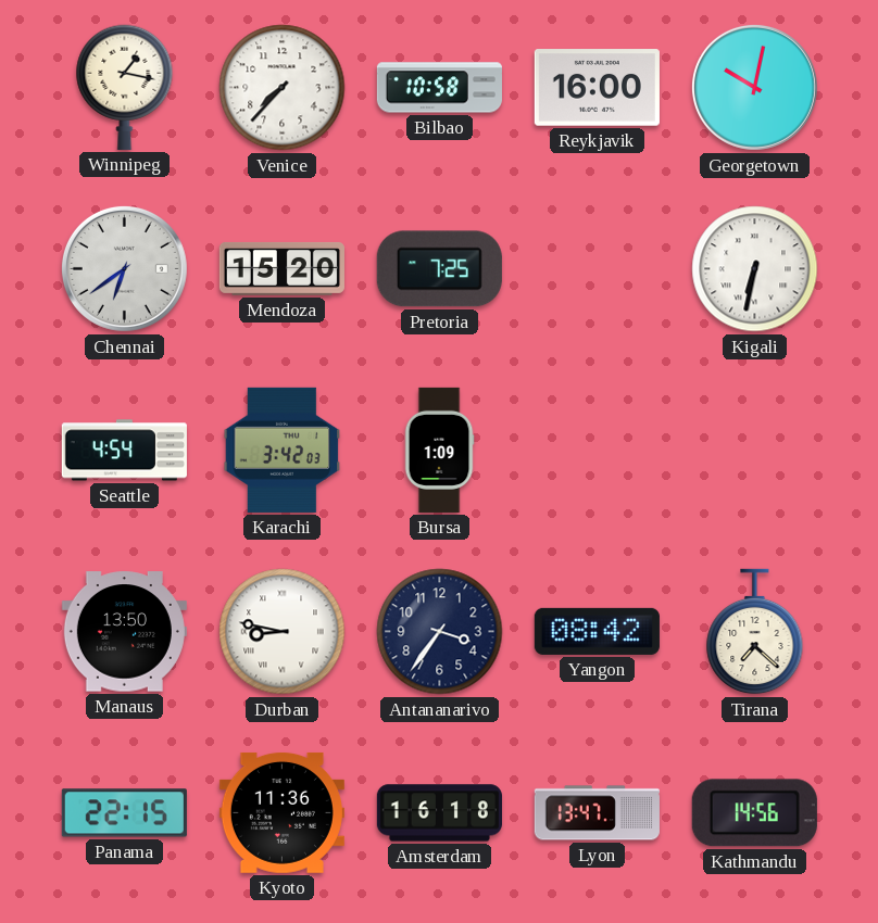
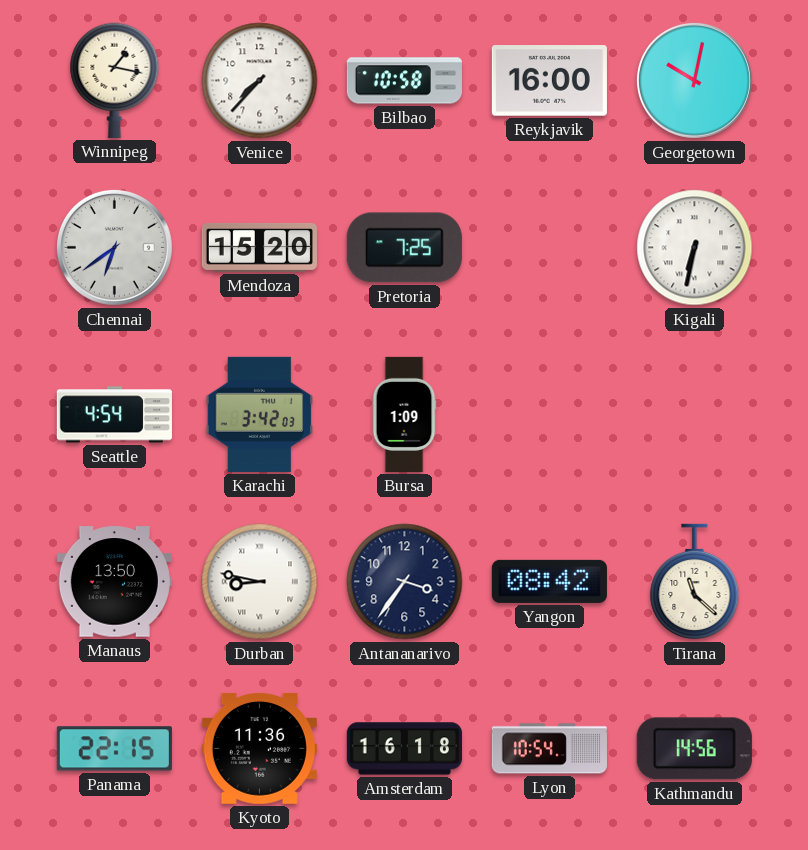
Tirana: 7:22 -> 11:22
Lyon: 13:47 -> 10:54
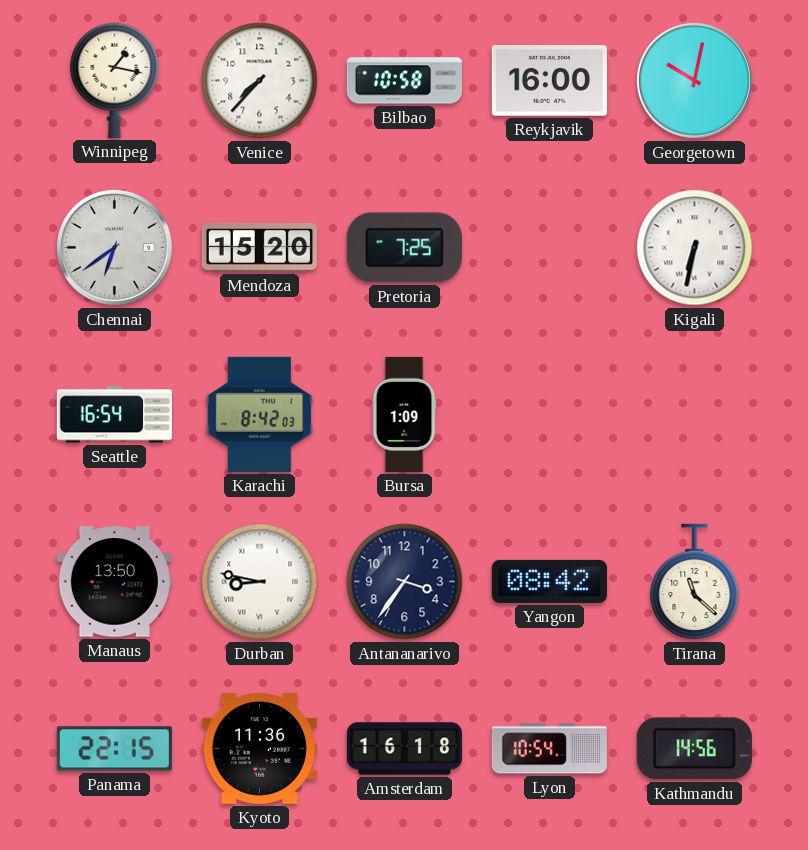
Seattle: 4:54 -> 16:54
Karachi: 3:42 -> 8:42
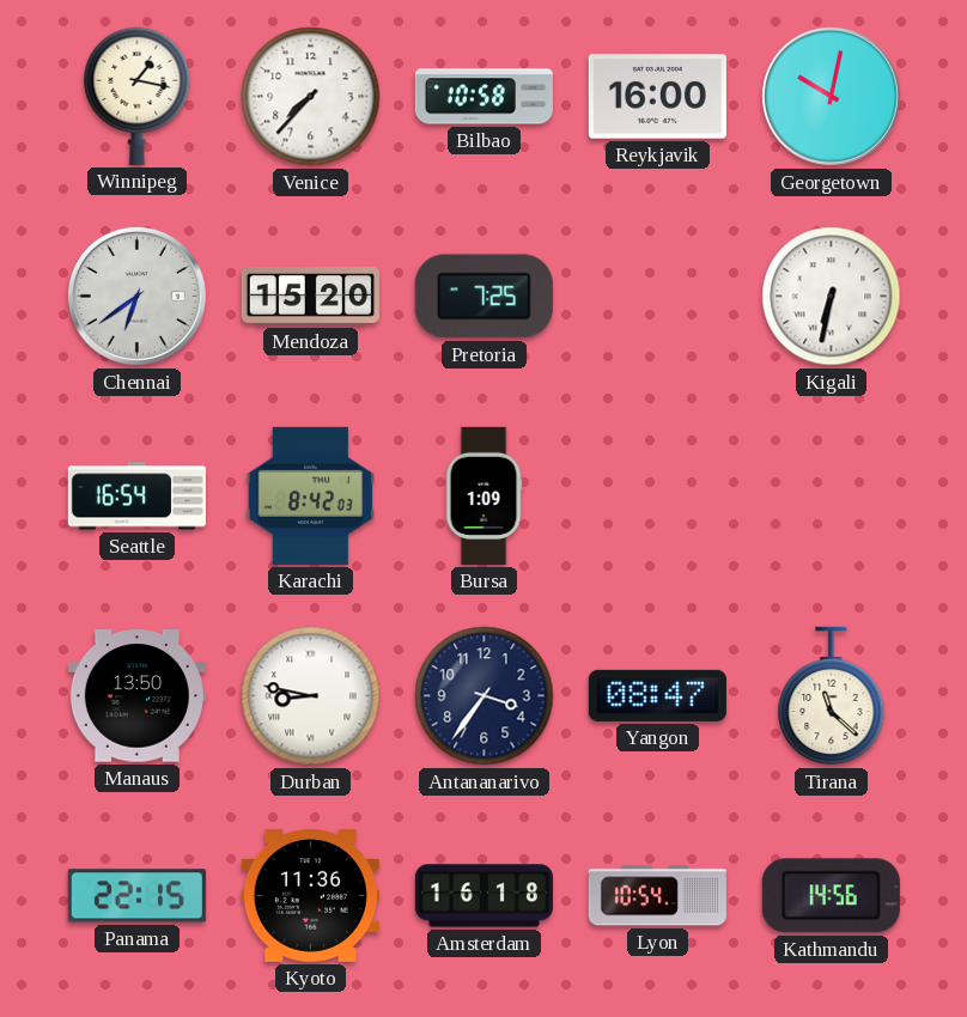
Yangon: 08:42 -> 08:47
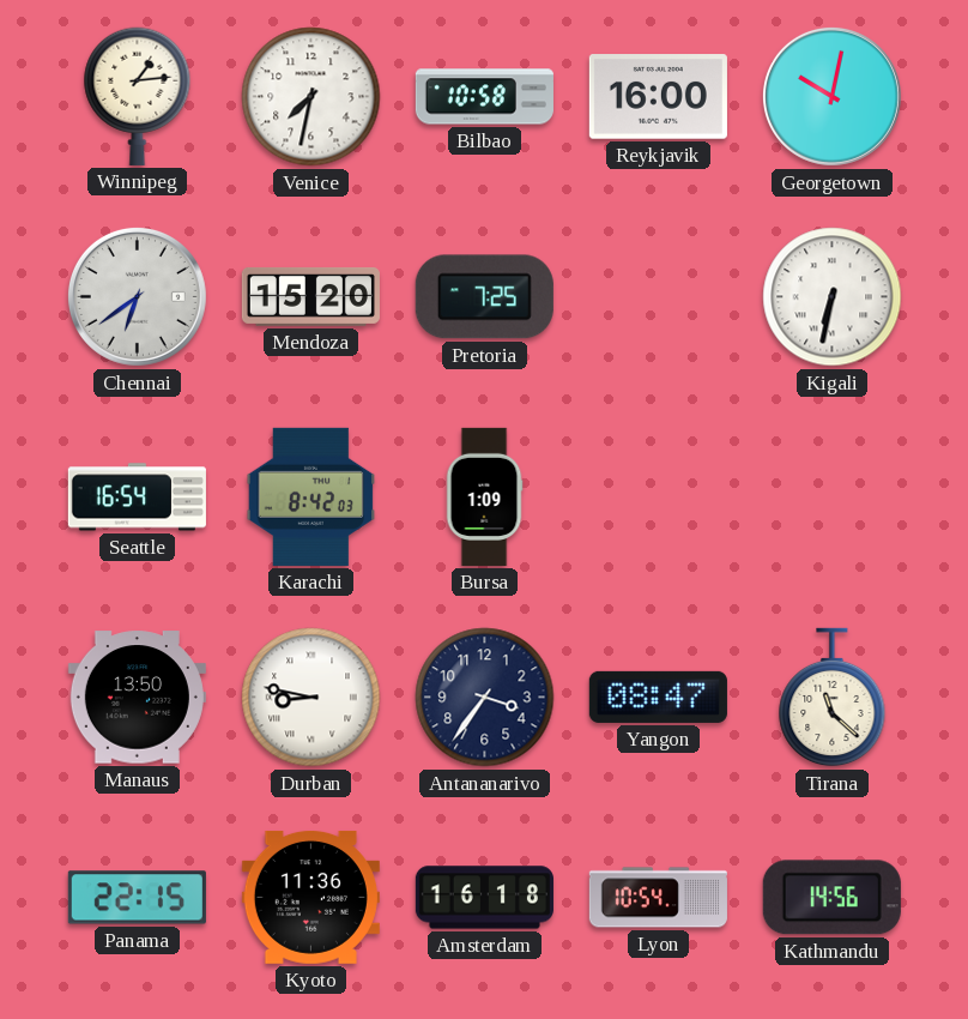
Winnipeg: 1:17 -> 1:14
Venice: 7:37 -> 7:32
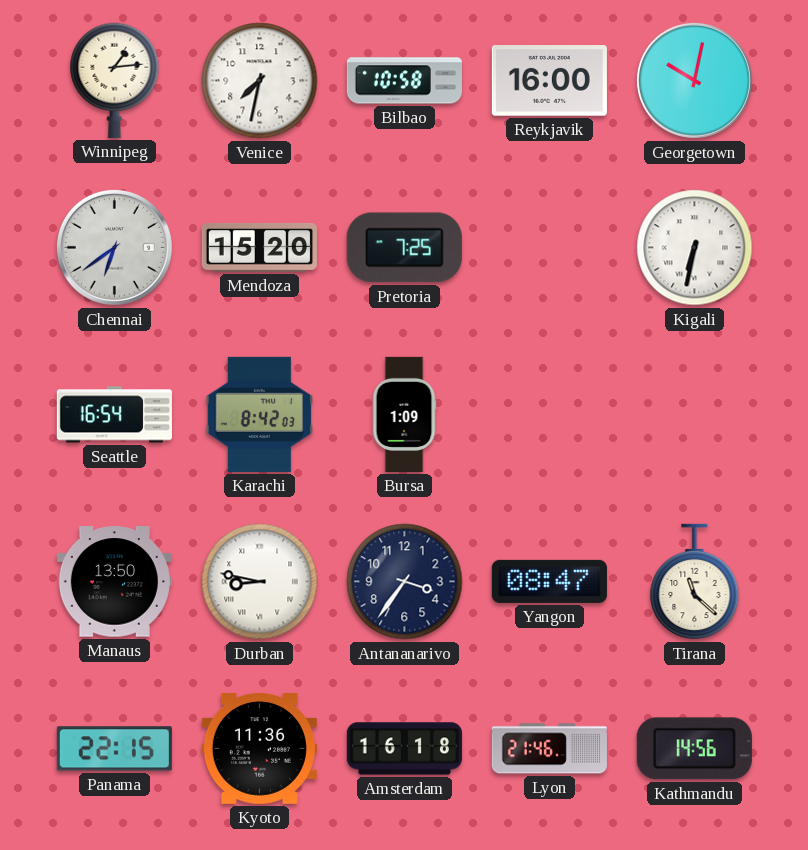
Lyon: 10:54 -> 21:46
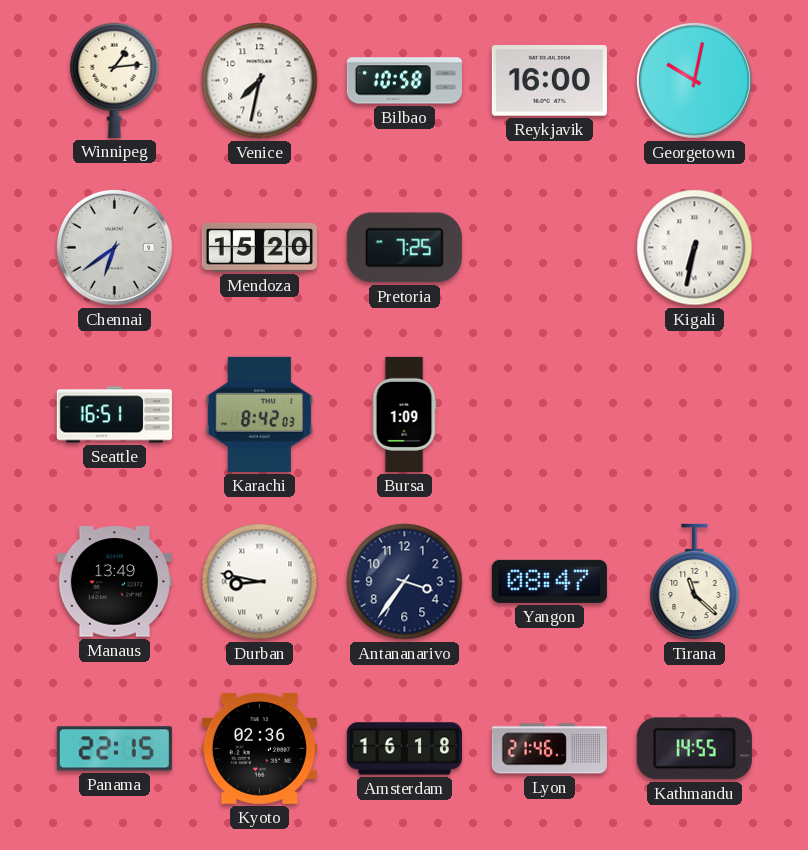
Seattle: 16:54 -> 16:51
Manaus: 13:50 -> 13:49
Kyoto: 11:36 -> 02:36
Kathmandu: 14:56 -> 14:55
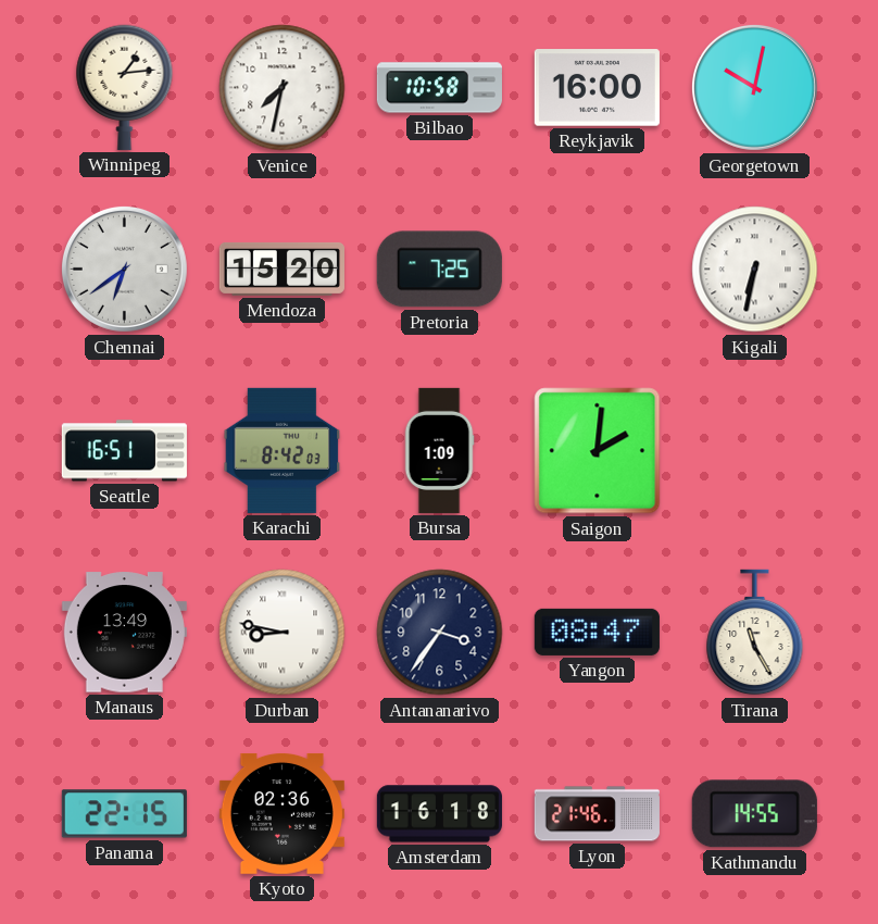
Saigon: none -> 2:01
Tirana: 11:22 -> 11:25
